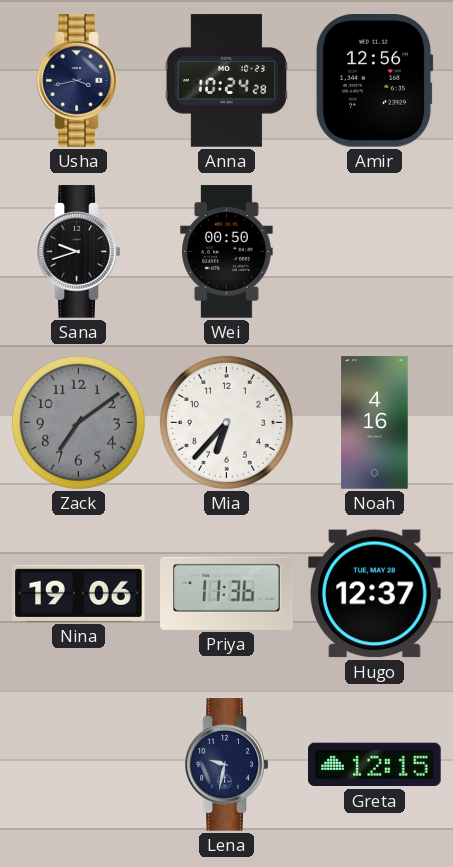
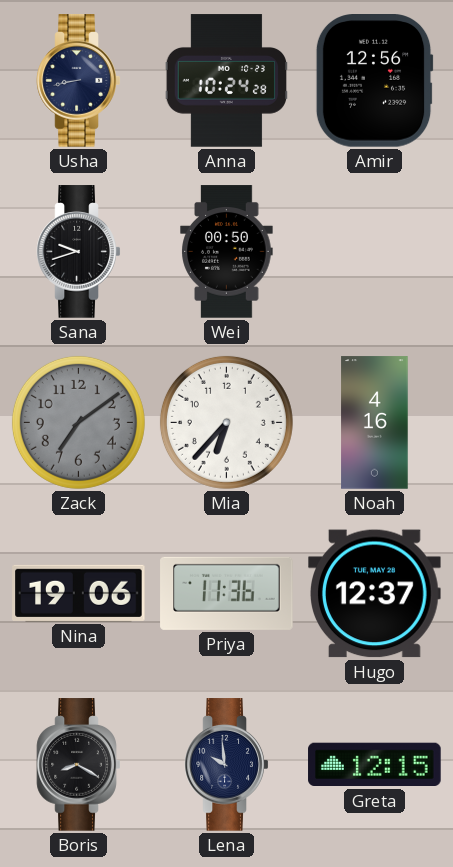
Usha: 3:43 -> 8:43
Boris: none -> 8:20
Lena: 9:32 -> 9:59
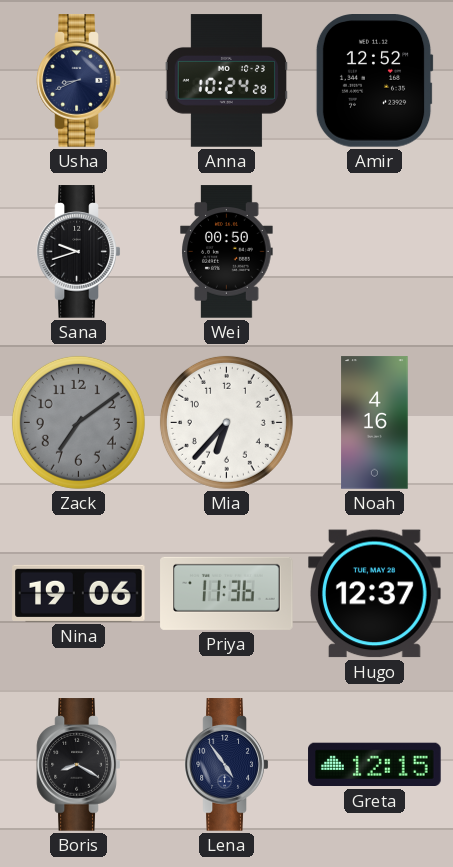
Usha: 8:43 -> 8:41
Amir: 12:56 -> 12:52
Lena: 9:59 -> 4:54
